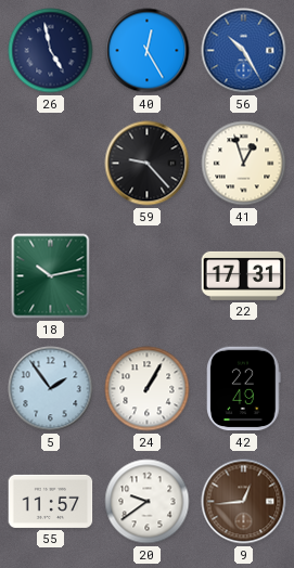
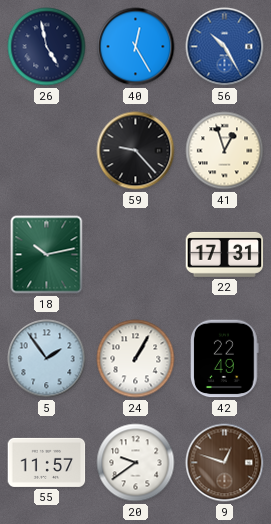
9: 12:44 -> 12:48
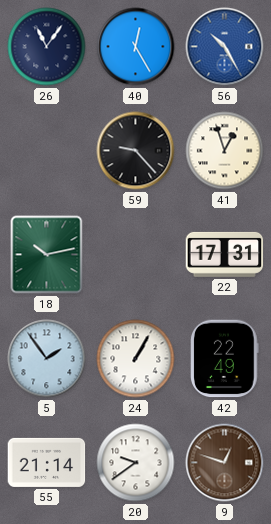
26: 4:58 -> 11:06
55: 11:57 -> 21:14
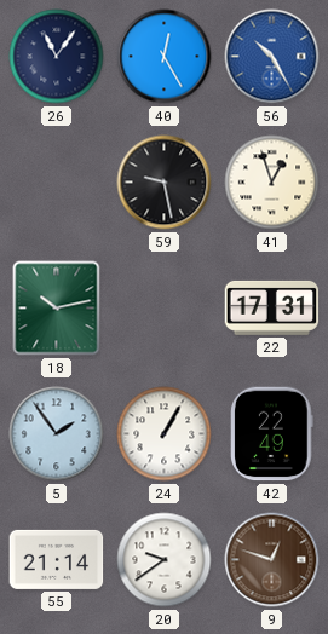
59: 9:23 -> 9:28
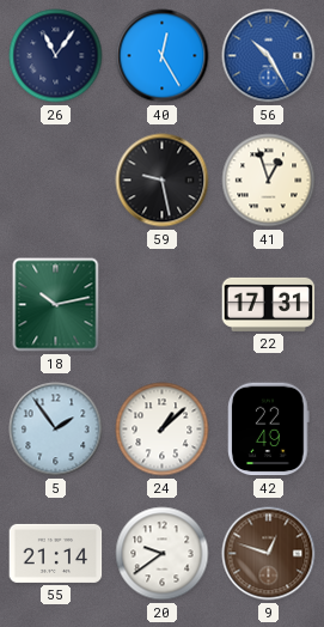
24: 1:05 -> 1:08
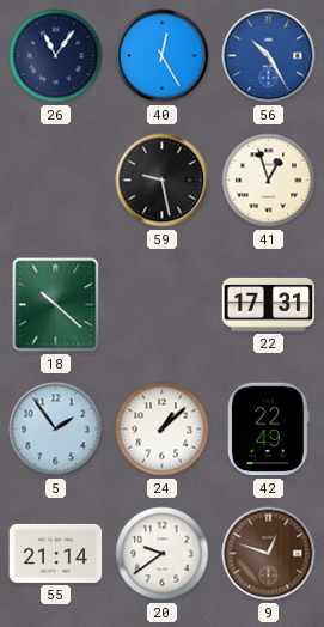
18: 10:13 -> 10:22
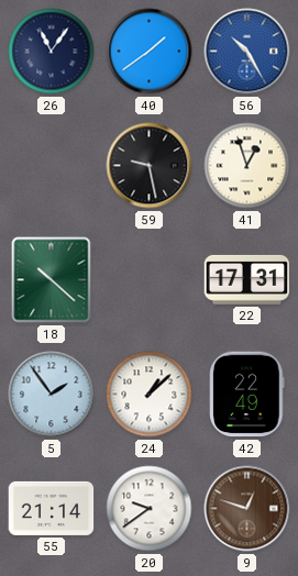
40: 12:25 -> 1:39
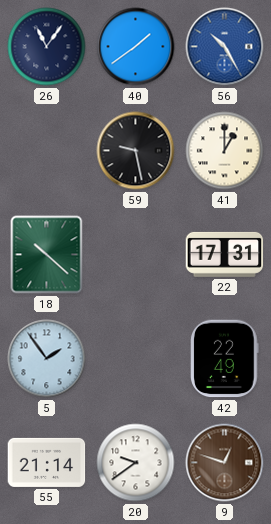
41: 12:57 -> 1:00
24: 1:08 -> none
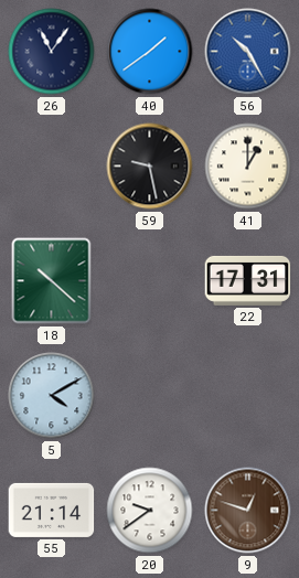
5: 1:54 -> 4:10
42: 22:49 -> none
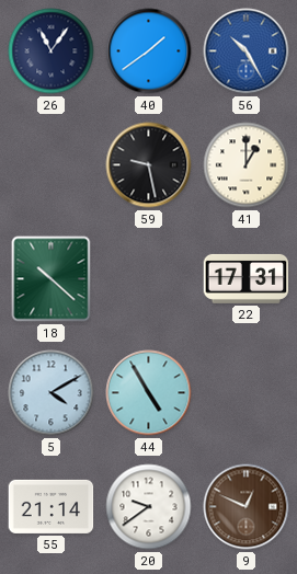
44: none -> 4:55
9: 12:48 -> 12:49
